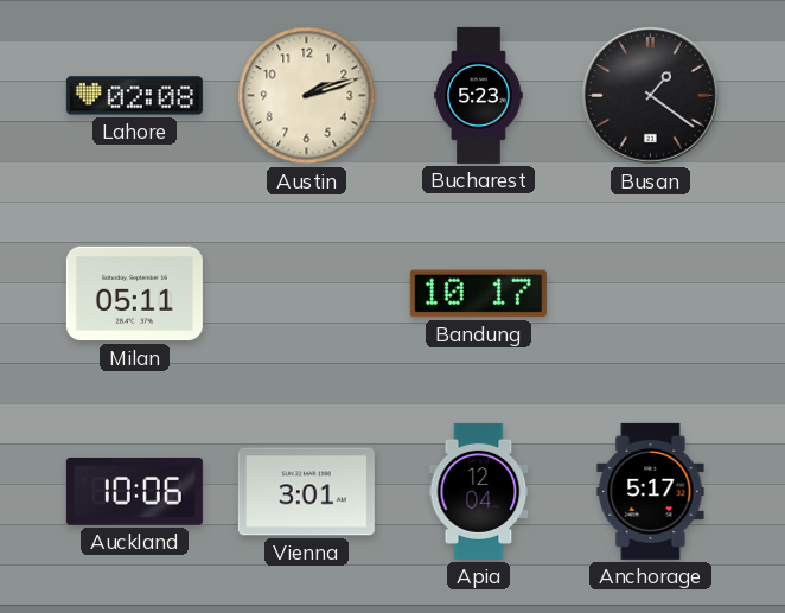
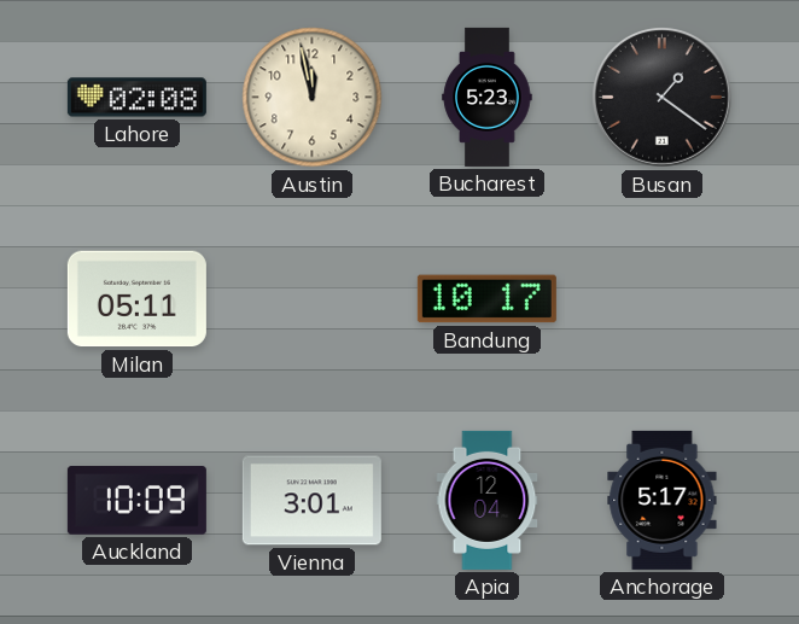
Austin: 2:12 -> 11:58
Auckland: 10:06 -> 10:09
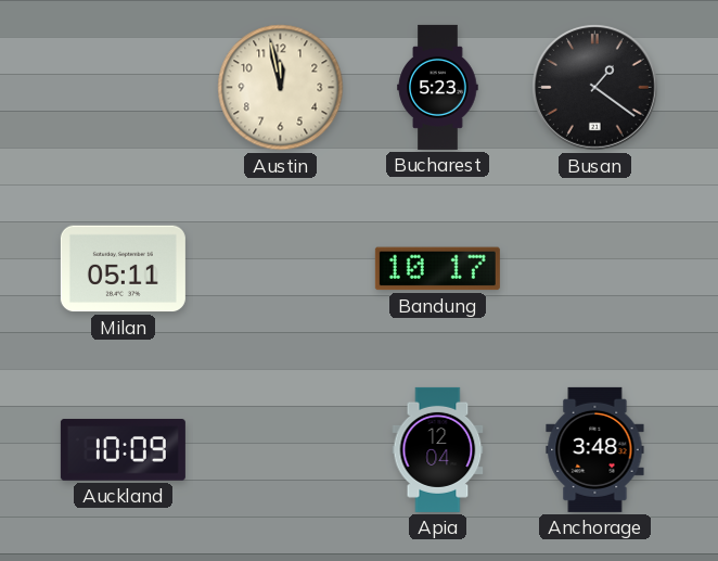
Lahore: 02:08 -> none
Vienna: 3:01 -> none
Anchorage: 5:17 -> 3:48
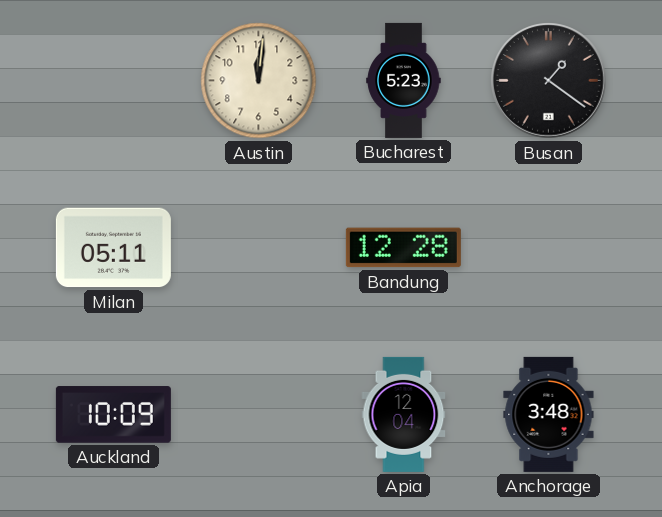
Austin: 11:58 -> 12:01
Bandung: 10:17 -> 12:28
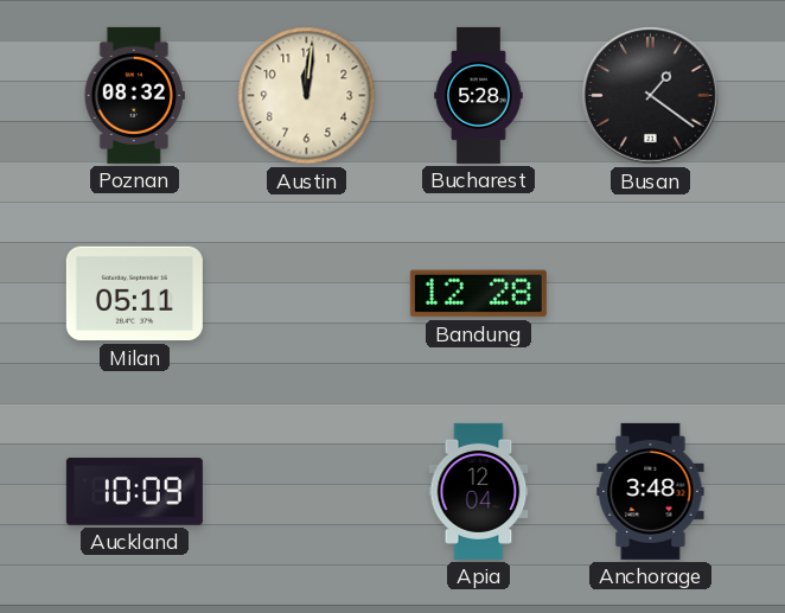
Poznan: none -> 08:32
Bucharest: 5:23 -> 5:28
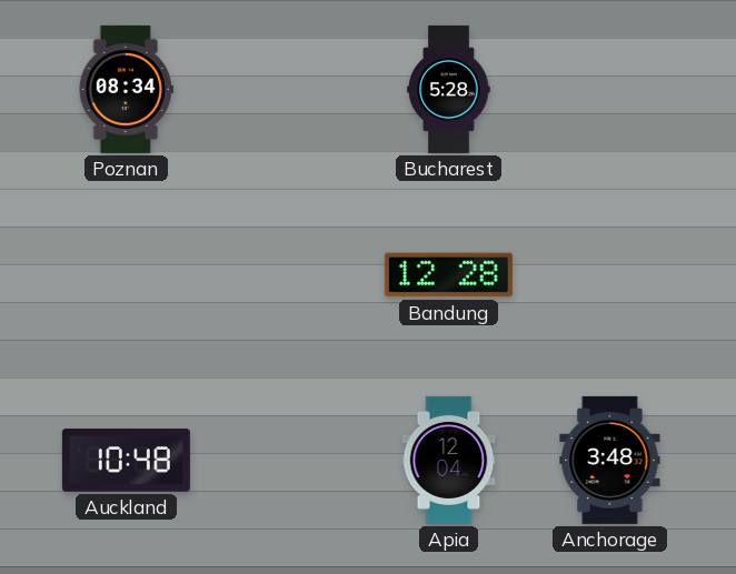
Poznan: 08:32 -> 08:34
Austin: 12:01 -> none
Busan: 1:21 -> none
Milan: 05:11 -> none
Auckland: 10:09 -> 10:48
